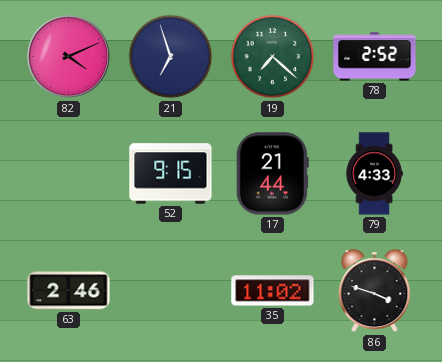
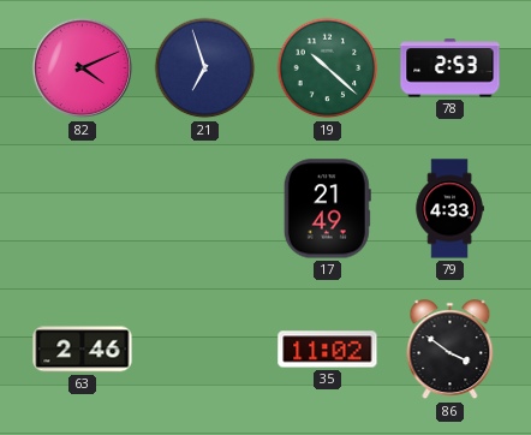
19: 7:22 -> 10:22
78: 2:52 -> 2:53
52: 9:15 -> none
17: 21:44 -> 21:49
86: 3:48 -> 3:51
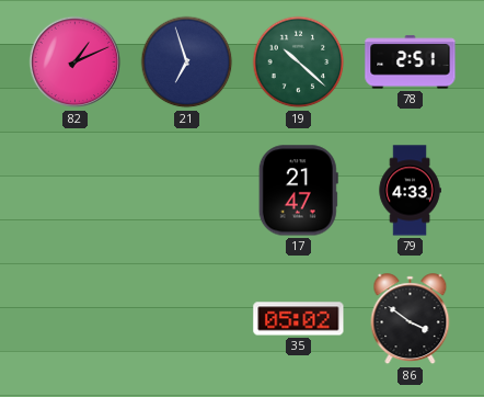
82: 4:11 -> 1:11
78: 2:53 -> 2:51
17: 21:49 -> 21:47
63: 2:46 -> none
35: 11:02 -> 05:02
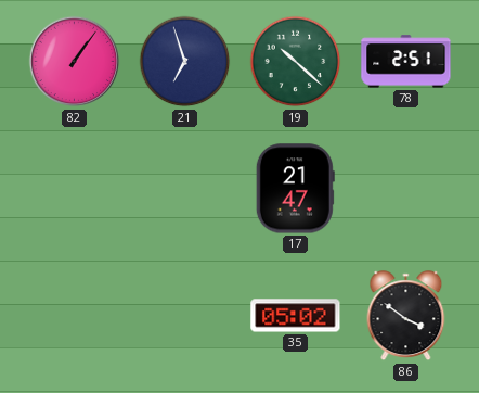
82: 1:11 -> 1:06
79: 4:33 -> none
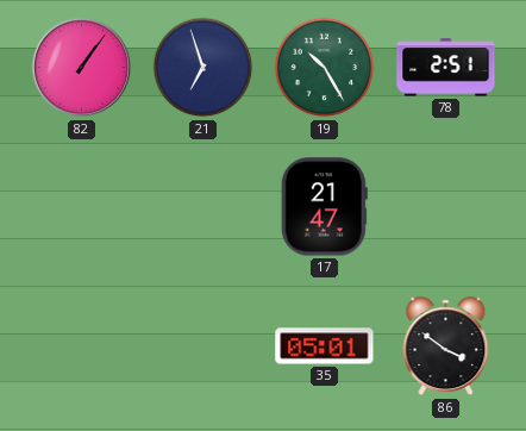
19: 10:22 -> 10:25
35: 05:02 -> 05:01
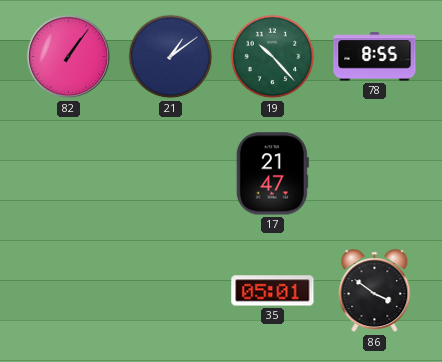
21: 6:57 -> 1:09
19: 10:25 -> 10:23
78: 2:51 -> 8:55
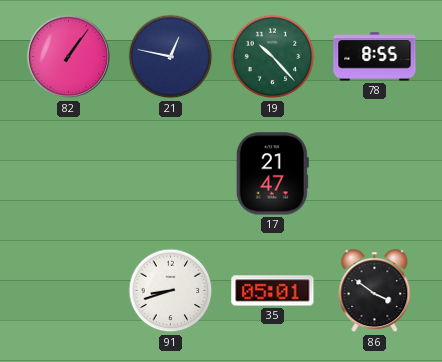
21: 1:09 -> 12:47
91: none -> 8:42
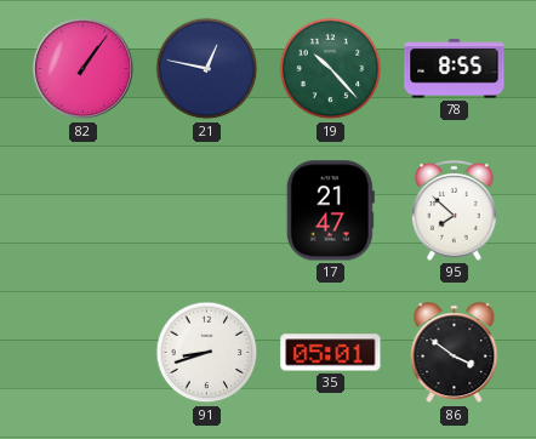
95: none -> 7:52
